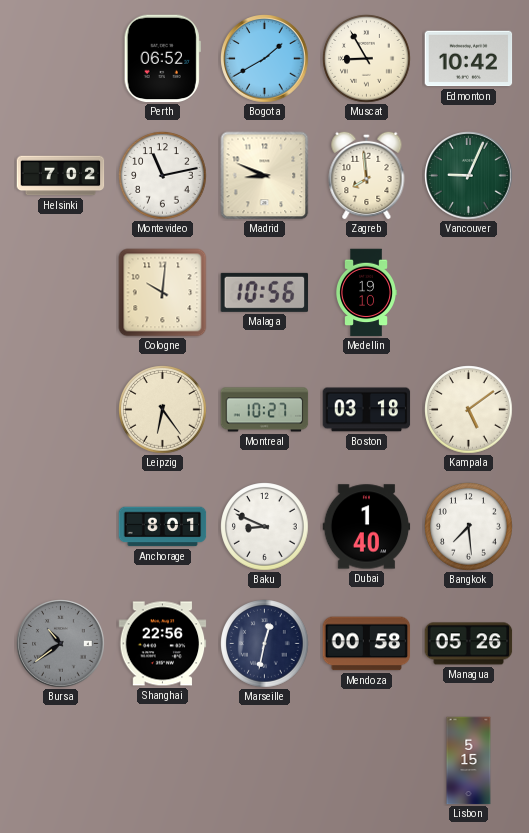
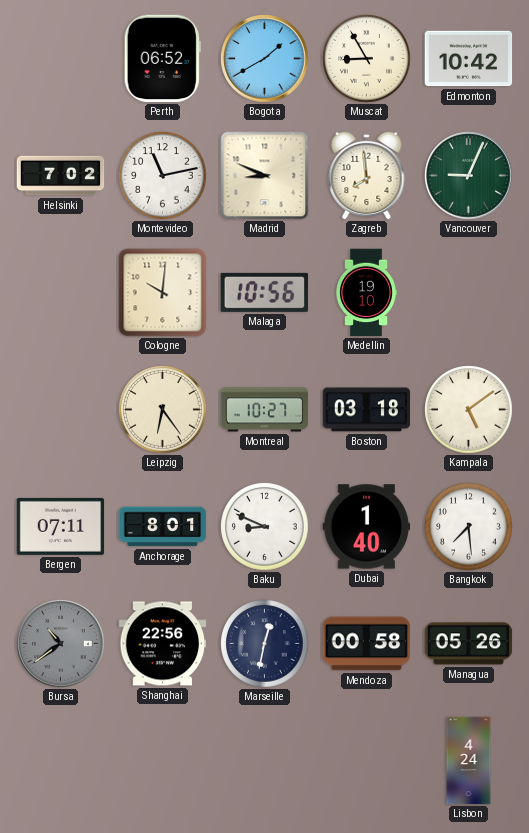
Bergen: none -> 07:11
Lisbon: 5:15 -> 4:24
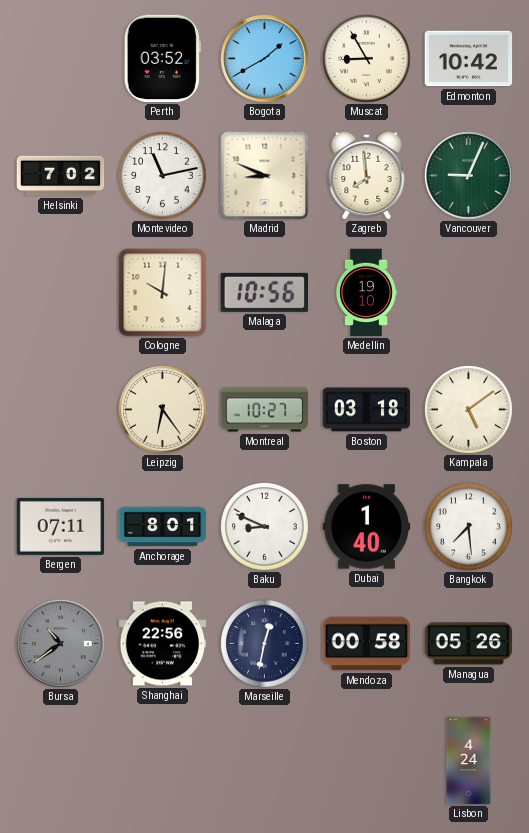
Perth: 06:52 -> 03:52
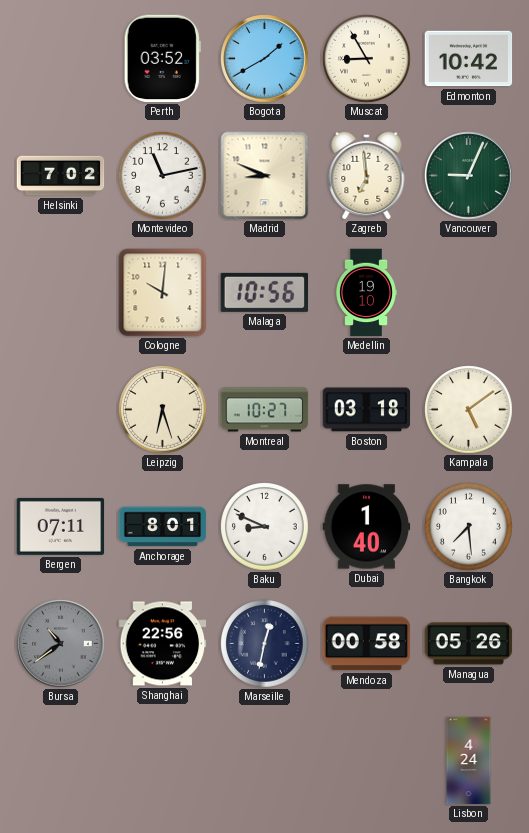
Zagreb: 7:59 -> 6:59
Leipzig: 6:24 -> 6:27
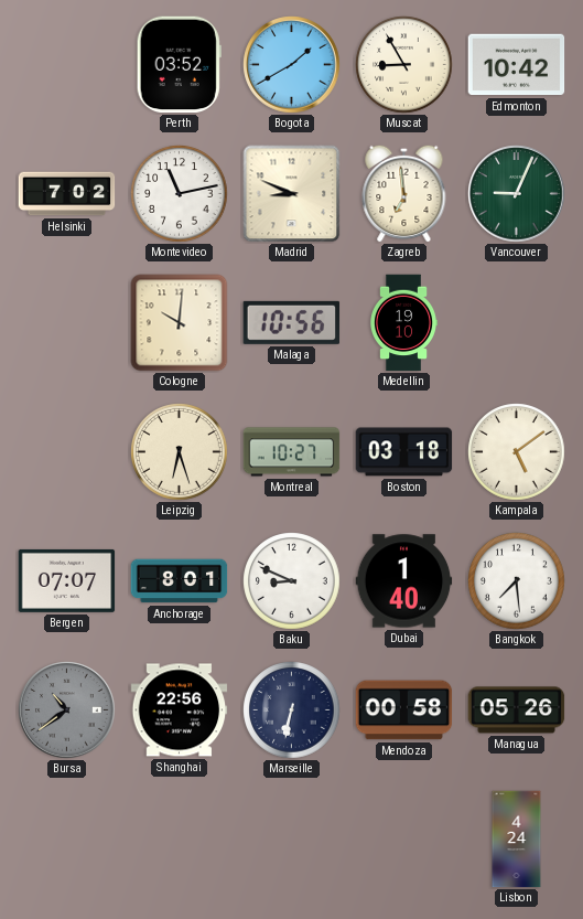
Bergen: 07:11 -> 07:07
Marseille: 12:32 -> 6:32
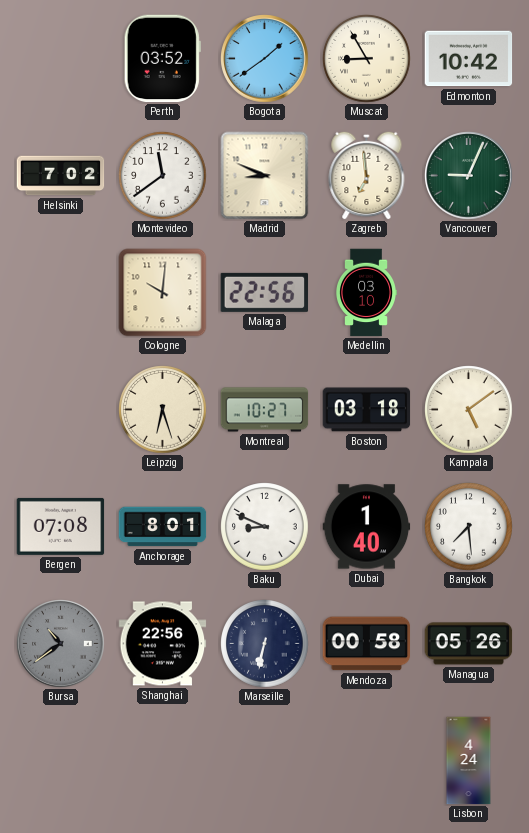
Bogota: 1:40 -> 1:39
Montevideo: 11:13 -> 11:39
Malaga: 10:56 -> 22:56
Medellin: 19:10 -> 03:10
Bergen: 07:07 -> 07:08
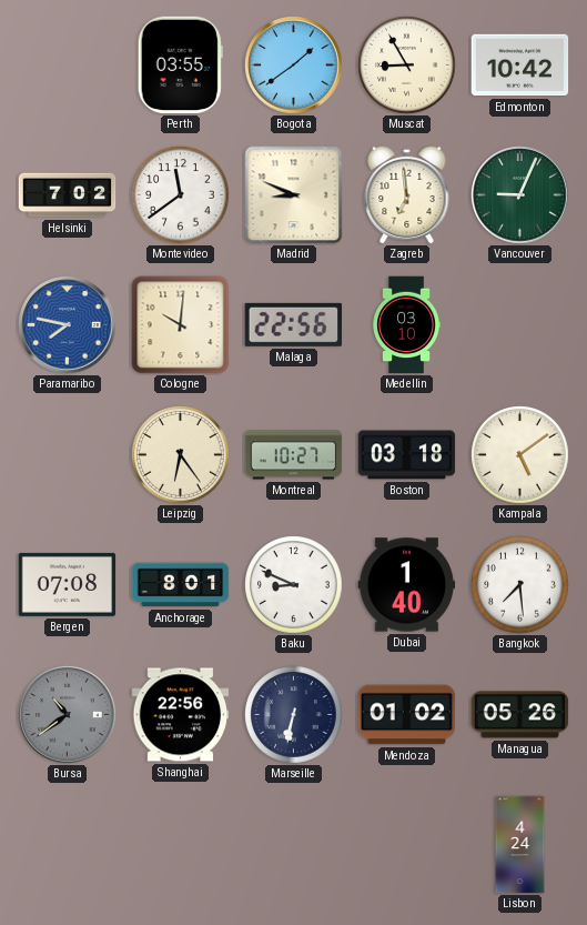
Perth: 03:52 -> 03:55
Paramaribo: none -> 7:47
Leipzig: 6:27 -> 6:24
Mendoza: 00:58 -> 01:02
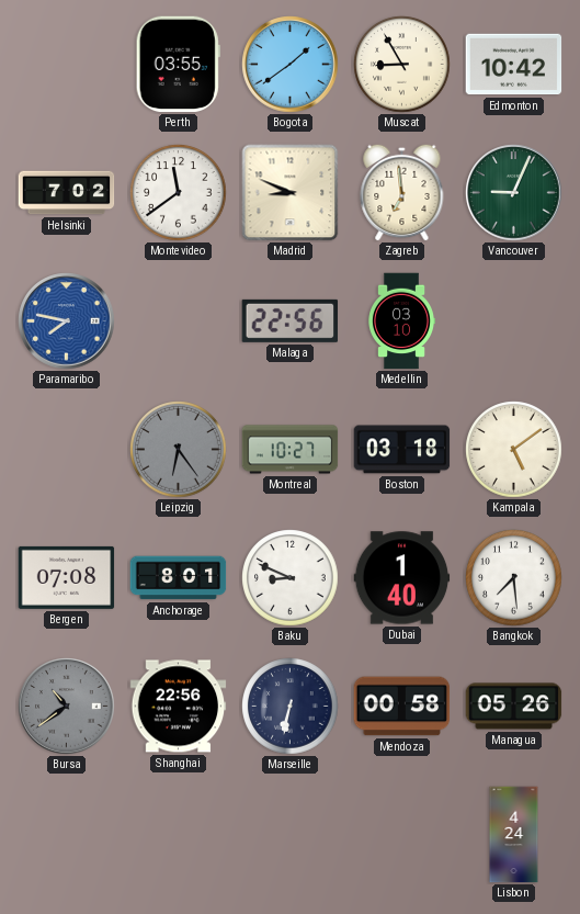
Cologne: 10:01 -> none
Leipzig dial: cream -> grey
Mendoza: 01:02 -> 00:58
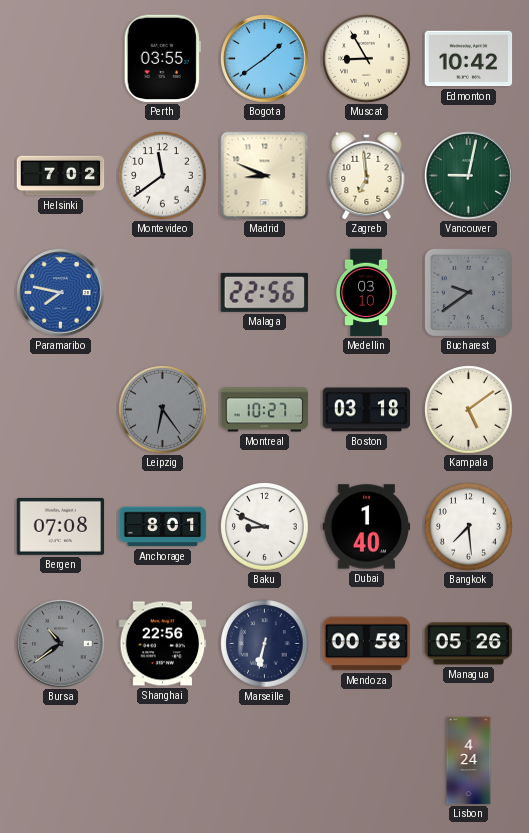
Vancouver: 9:04 -> 9:02
Bucharest: none -> 9:39
